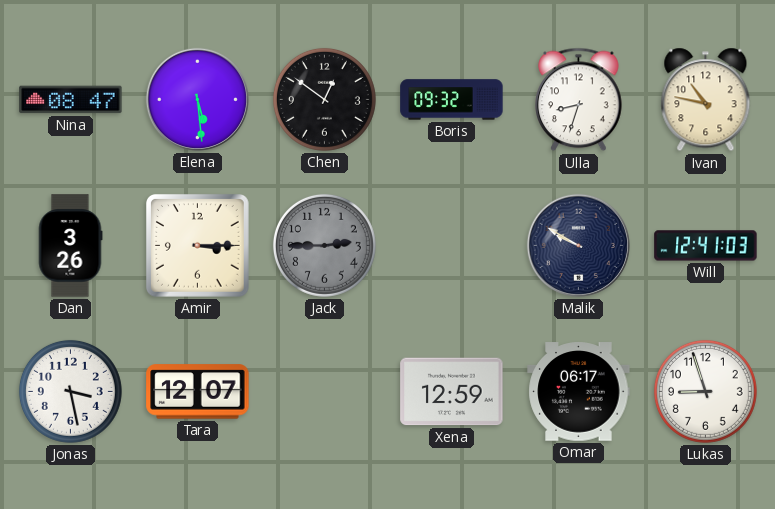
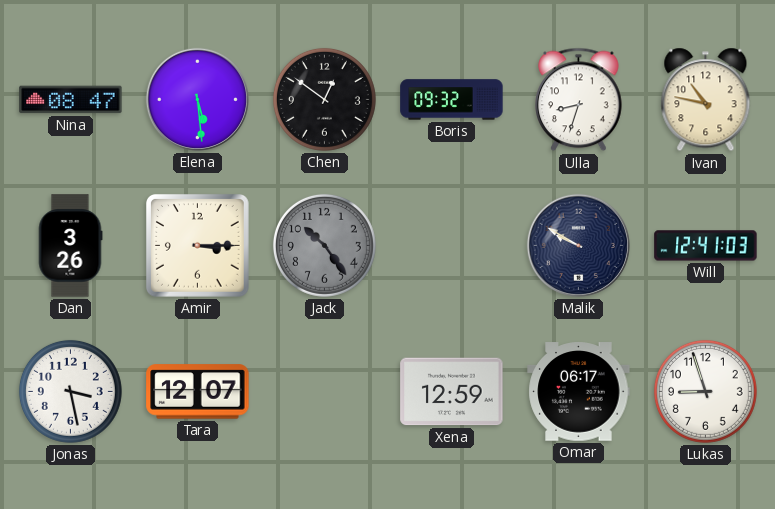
Jack: 2:45 -> 10:24
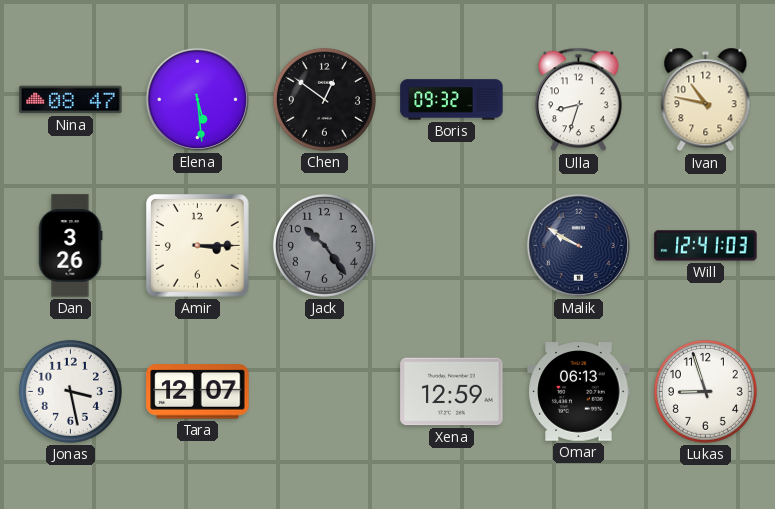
Omar: 06:17 -> 06:13
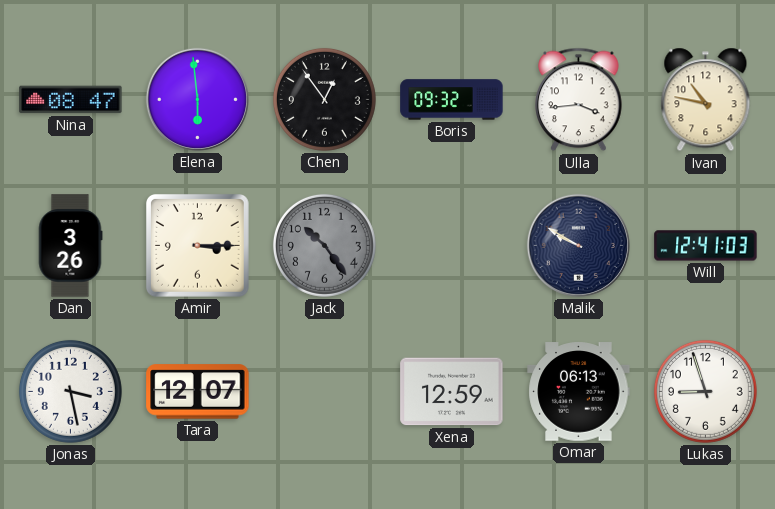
Elena: 5:29 -> 5:59
Chen: 12:51 -> 12:54
Ulla: 8:33 -> 3:44
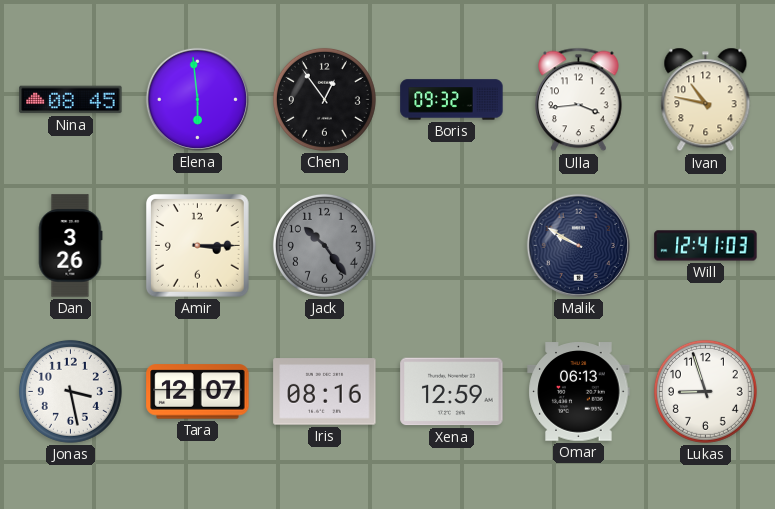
Nina: 08:47 -> 08:45
Iris: none -> 08:16
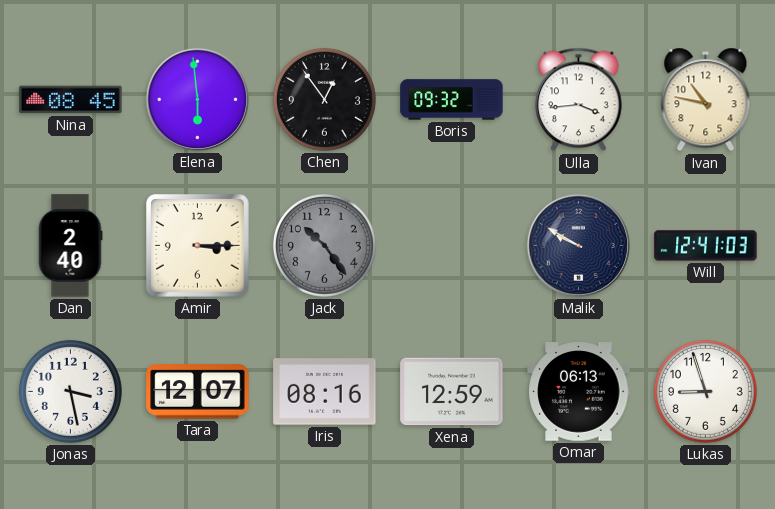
Dan: 3:26 -> 2:40
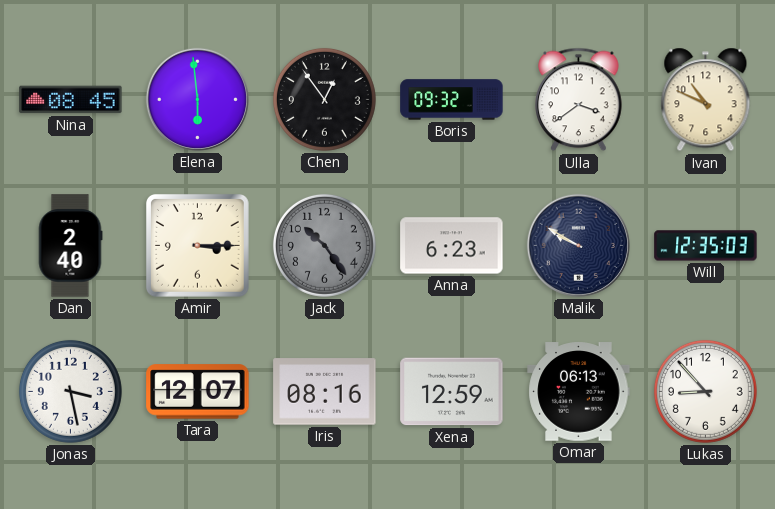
Ulla: 3:44 -> 3:39
Ivan: 10:47 -> 10:49
Anna: none -> 6:23
Will: 12:41 -> 12:35
Lukas: 8:57 -> 8:53
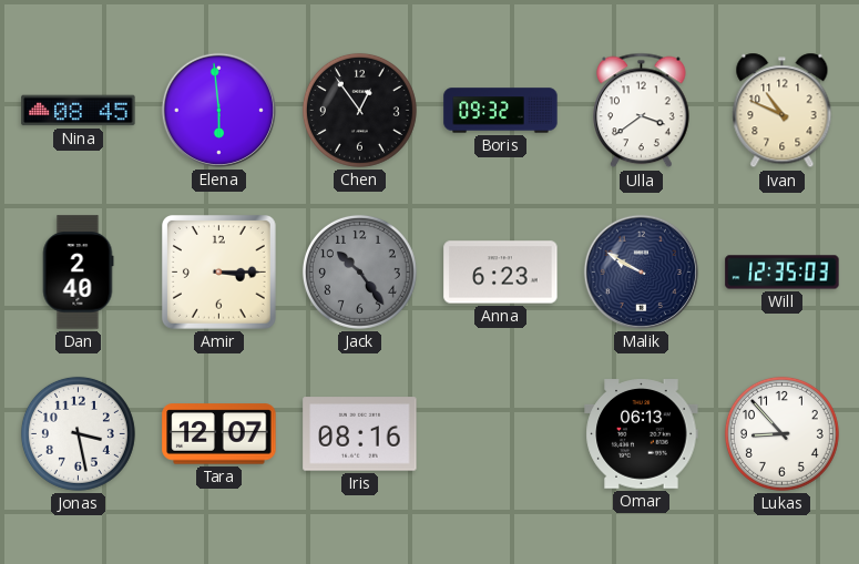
Xena: 12:59 -> none
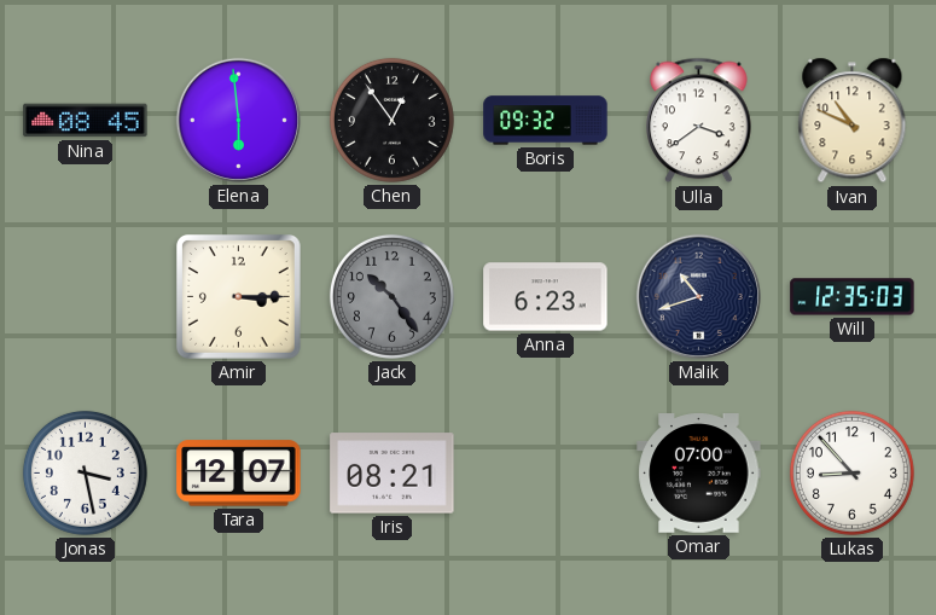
Dan: 2:40 -> none
Malik: 9:50 -> 10:42
Iris: 08:16 -> 08:21
Omar: 06:13 -> 07:00
